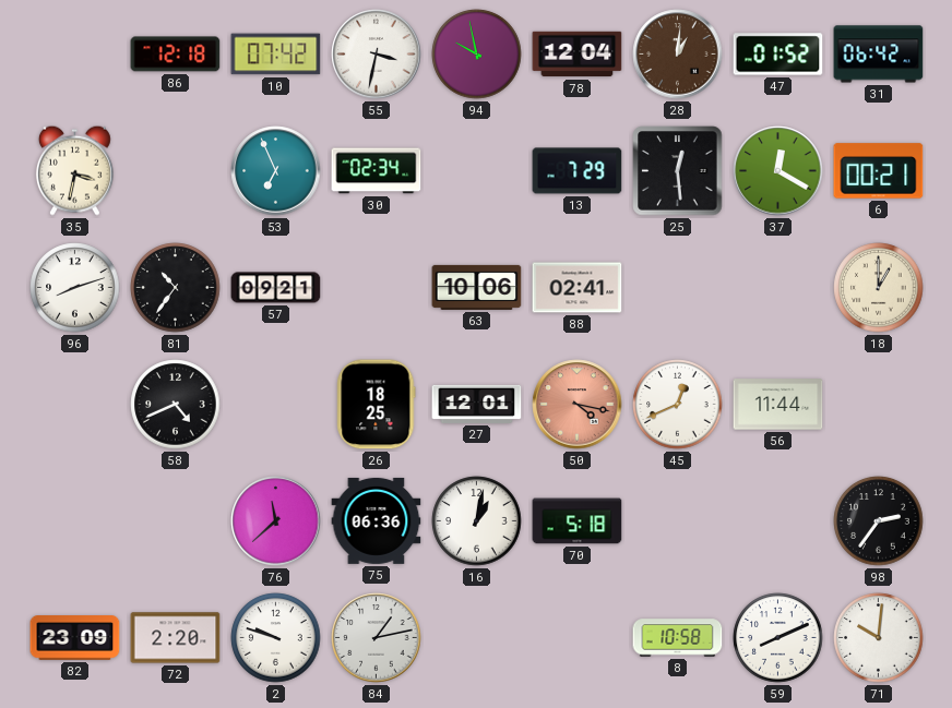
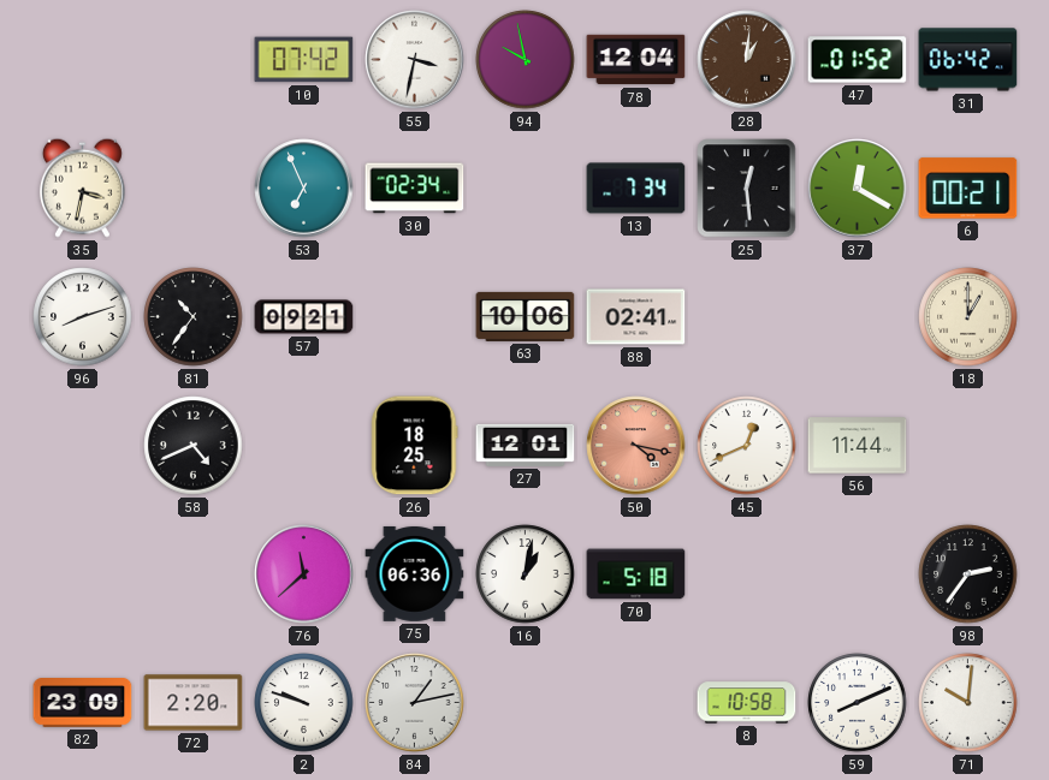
86: 12:18 -> none
13: 7:29 -> 7:34
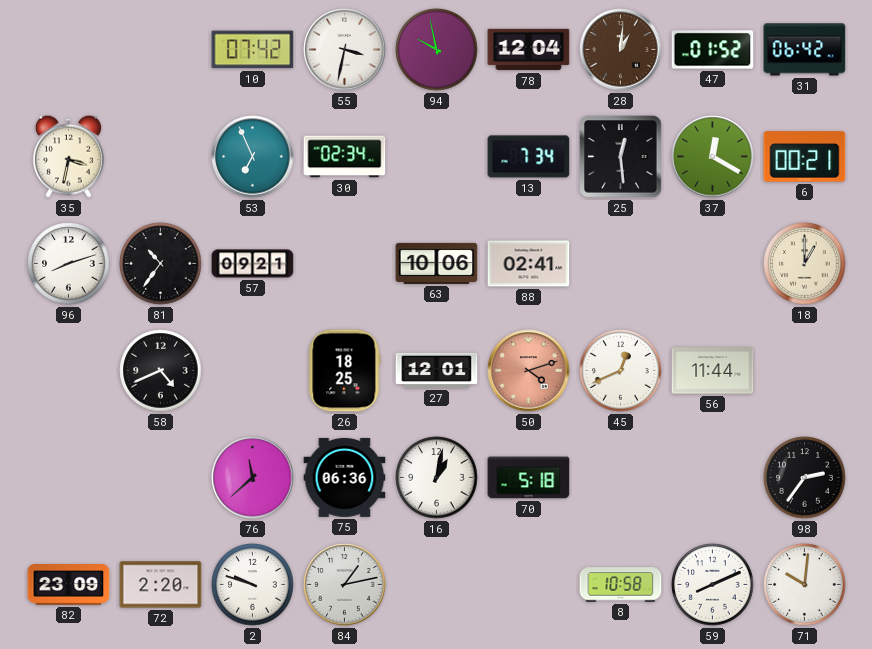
50: 4:17 -> 4:12
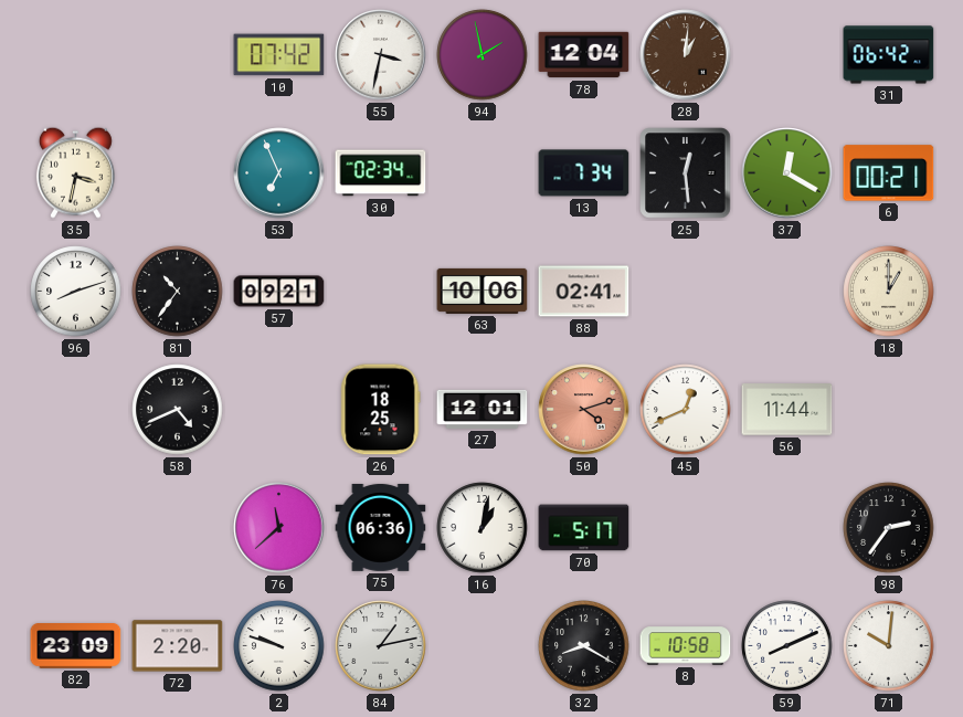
94: 9:58 -> 1:58
47: 01:52 -> none
70: 5:18 -> 5:17
32: none -> 8:20
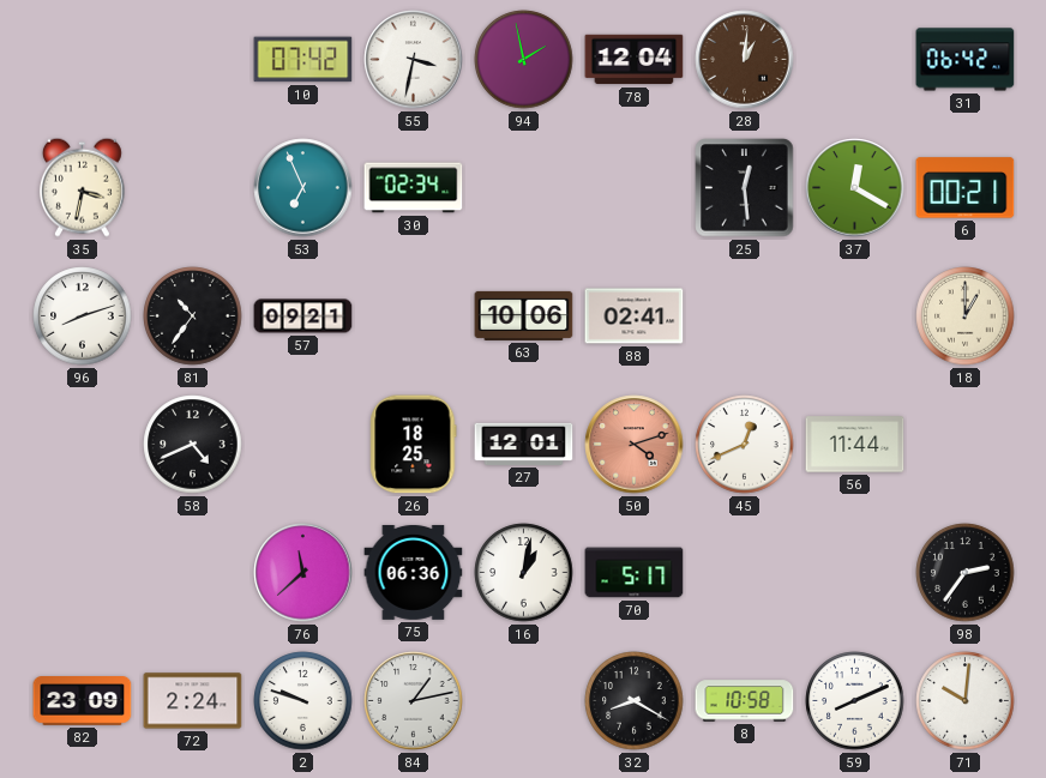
13: 7:34 -> none
72: 2:20 -> 2:24
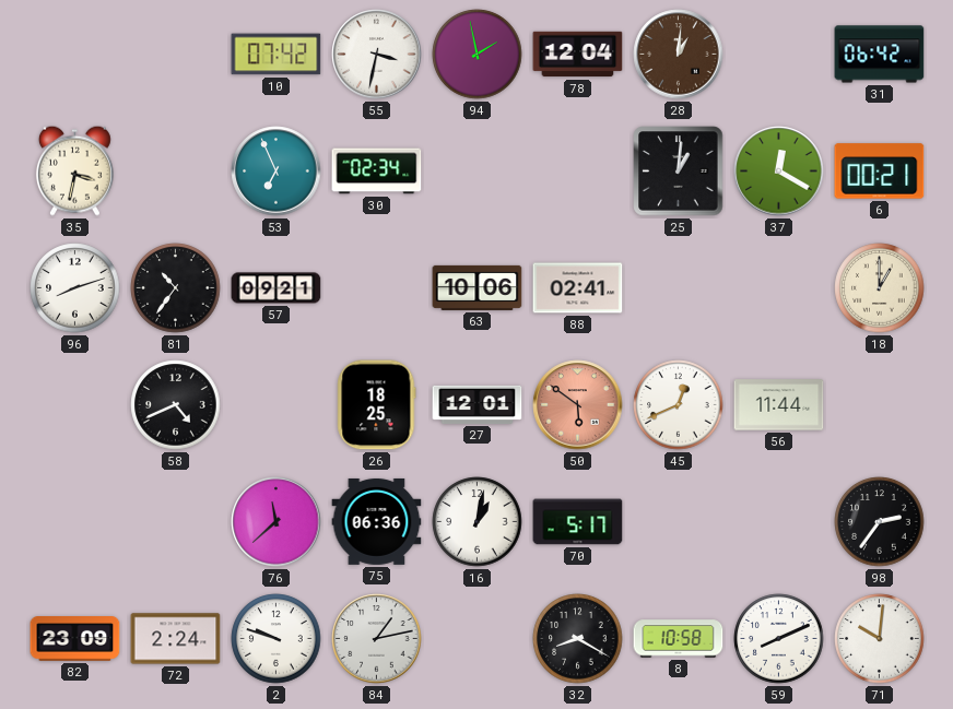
25: 12:29 -> 1:01
50: 4:12 -> 5:51
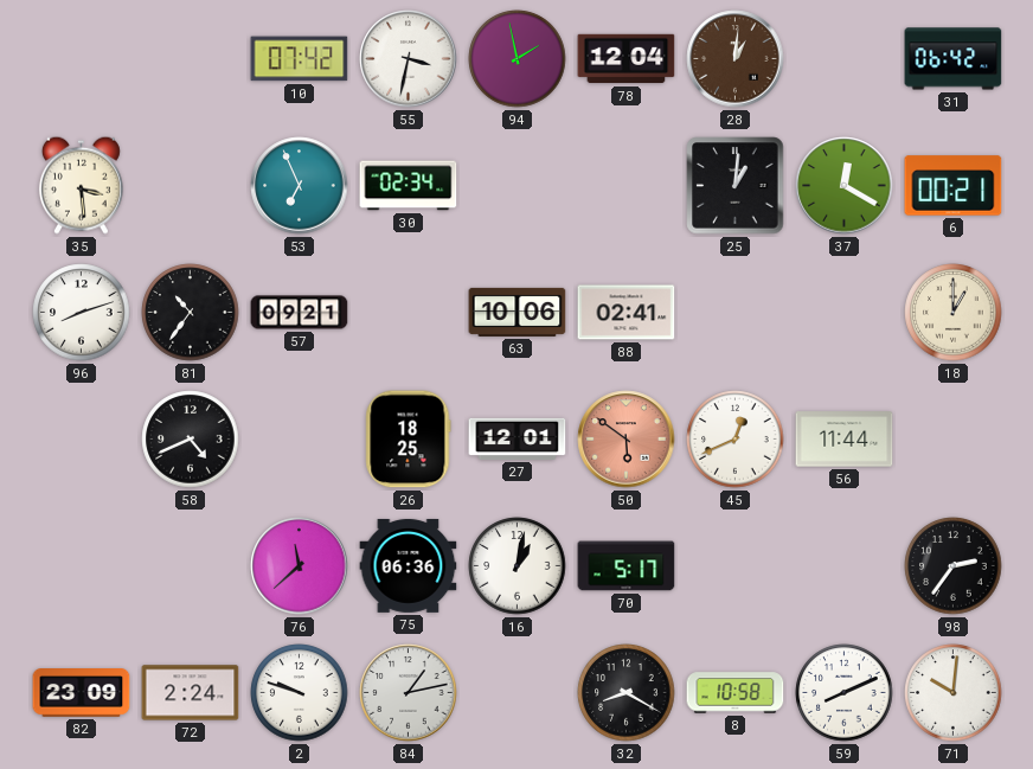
35: 3:32 -> 3:29
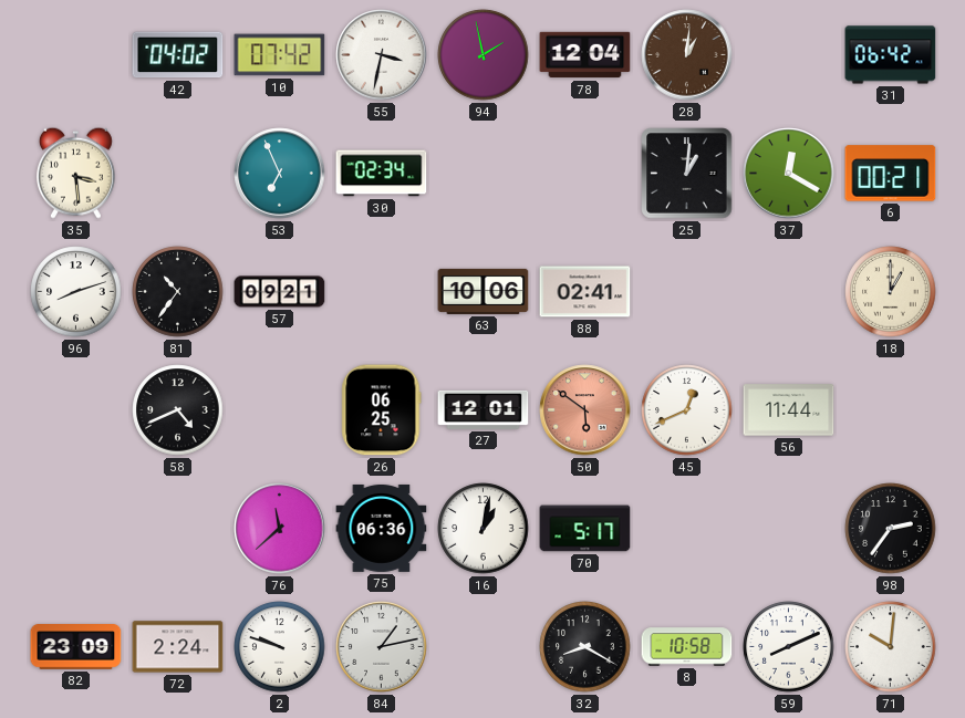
42: none -> 04:02
26: 18:25 -> 06:25
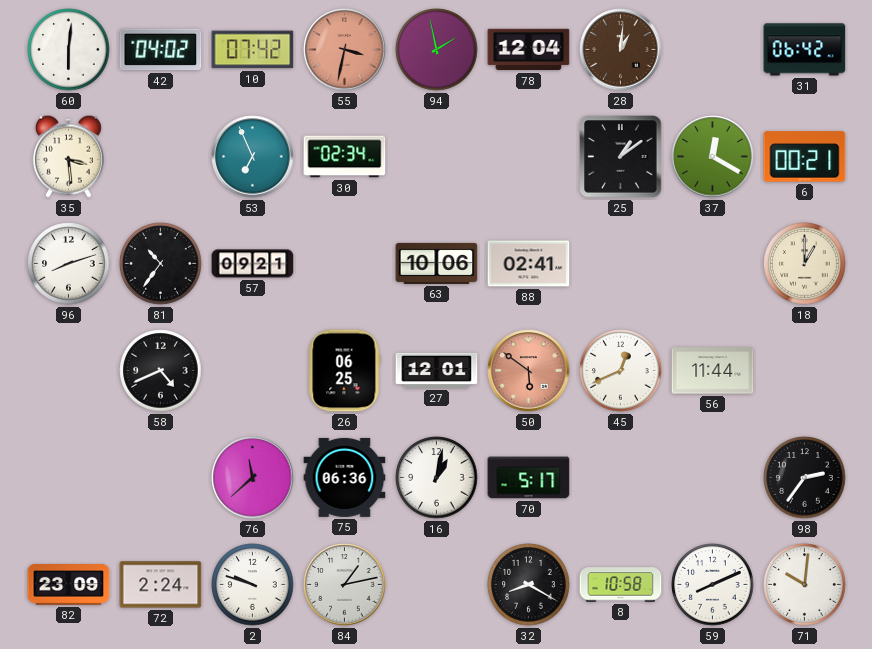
60: none -> 6:01
55 dial: white -> salmon
25: 1:01 -> 1:09
